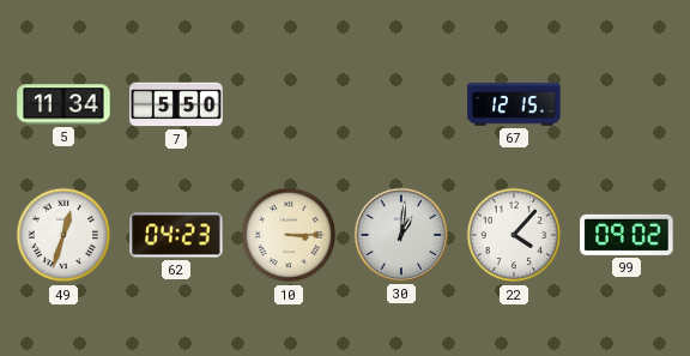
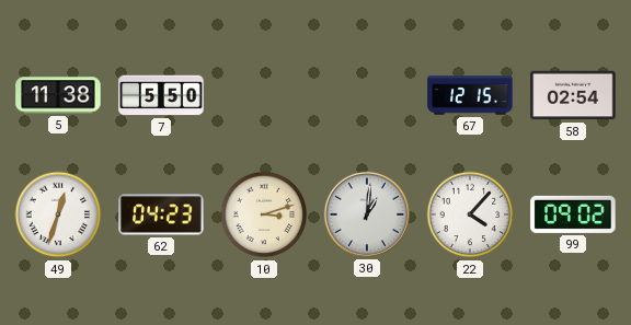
5: 11:34 -> 11:38
58: none -> 02:54
10: 3:15 -> 3:12
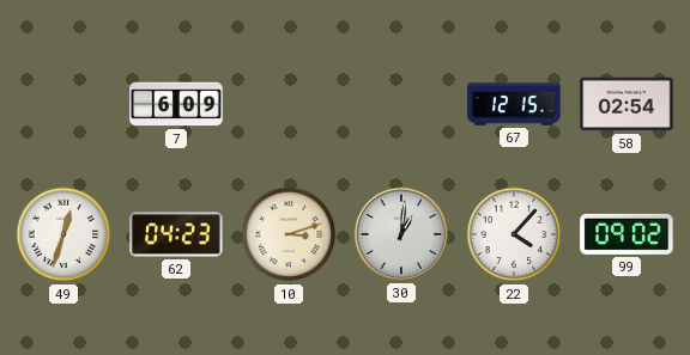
5: 11:38 -> none
7: 5:50 -> 6:09
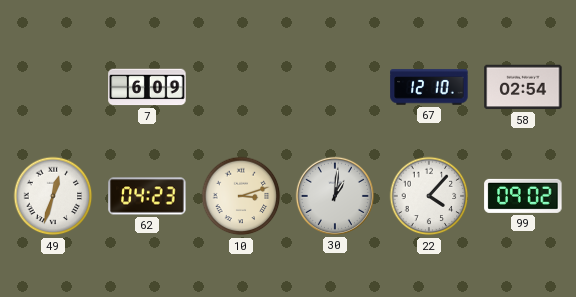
67: 12:15 -> 12:10
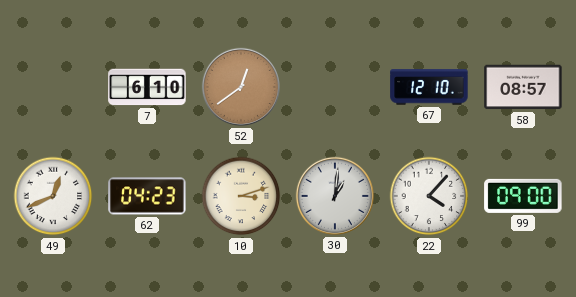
7: 6:09 -> 6:10
52: none -> 12:39
58: 02:54 -> 08:57
49: 12:33 -> 12:41
99: 09:02 -> 09:00
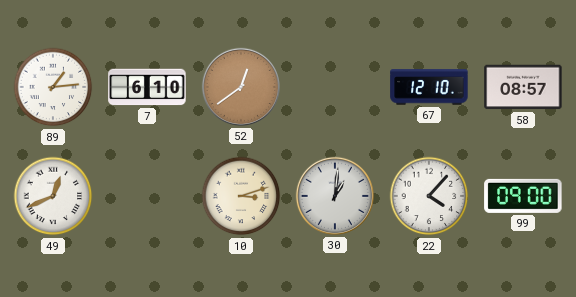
89: none -> 1:14
62: 04:23 -> none
